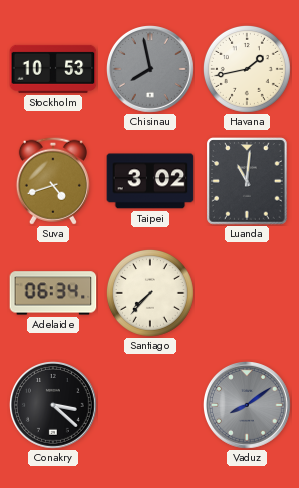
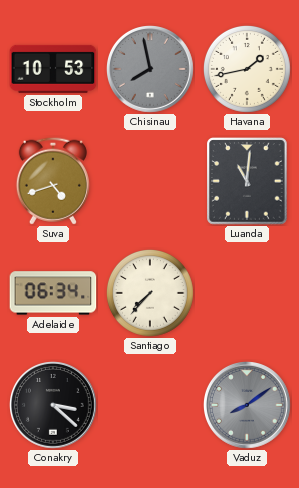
Taipei: 3:02 -> none
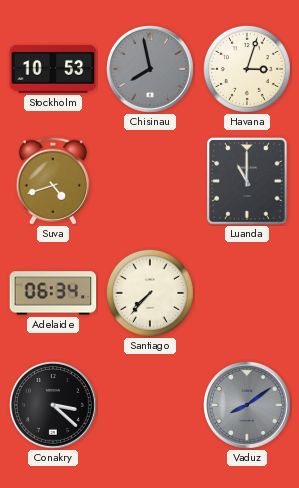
Havana: 1:43 -> 3:03
Luanda: 11:01 -> 11:00
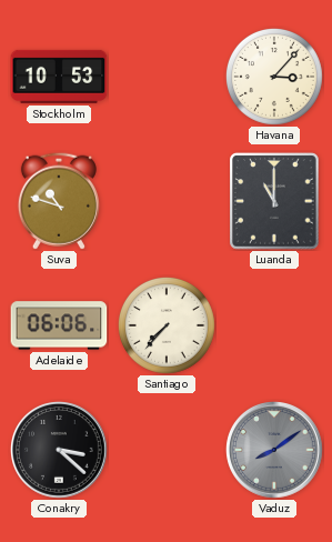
Chisinau: 7:58 -> none
Havana: 3:03 -> 3:07
Suva: 4:42 -> 10:48
Adelaide: 06:34 -> 06:06
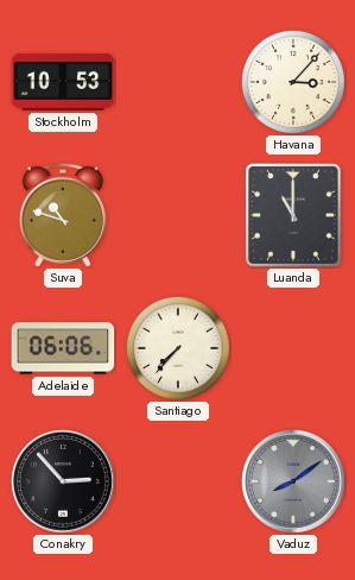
Conakry: 3:22 -> 2:53
